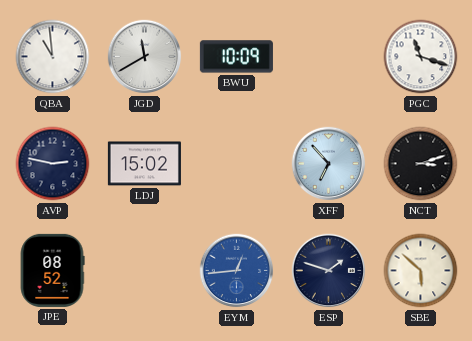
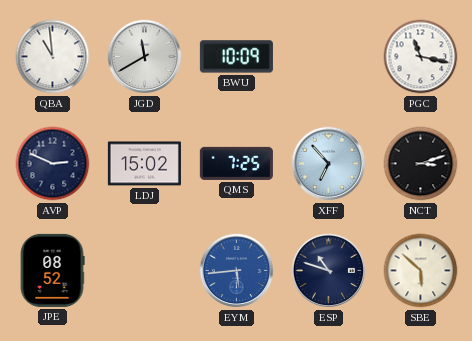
PGC: 11:18 -> 11:17
AVP: 2:47 -> 2:49
QMS: none -> 7:25
EYM: 12:44 -> 5:44
ESP: 1:48 -> 10:48
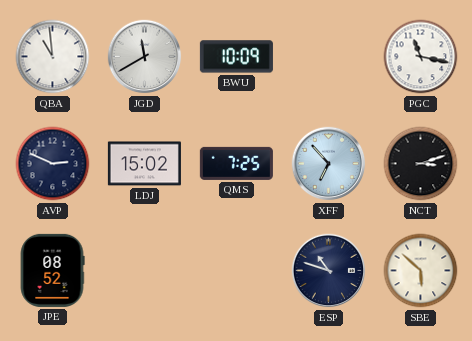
EYM: 5:44 -> none
